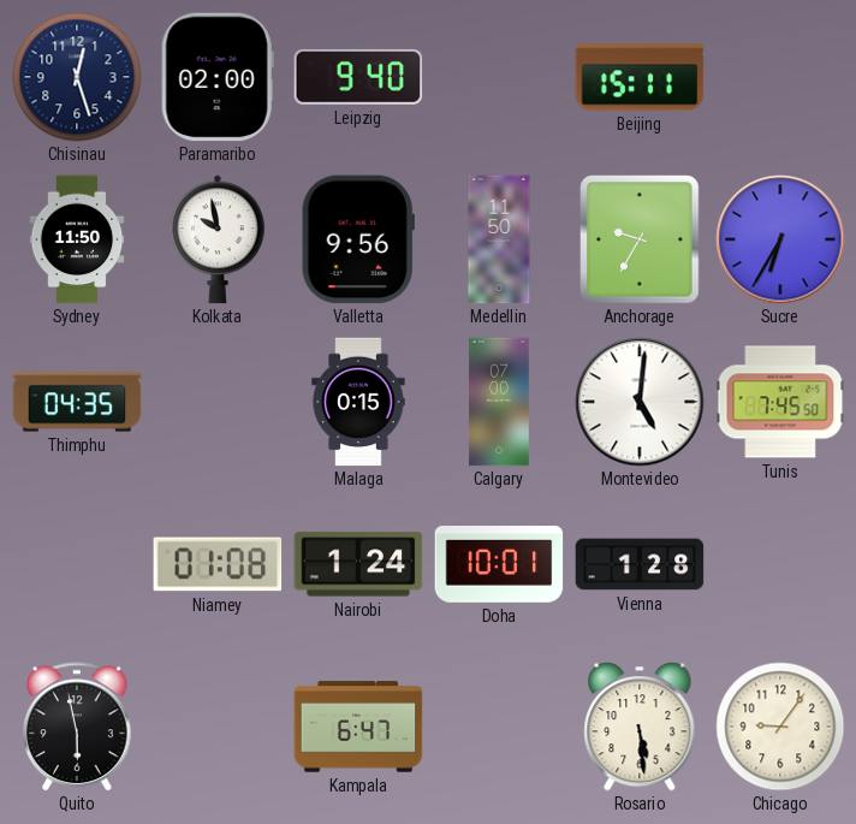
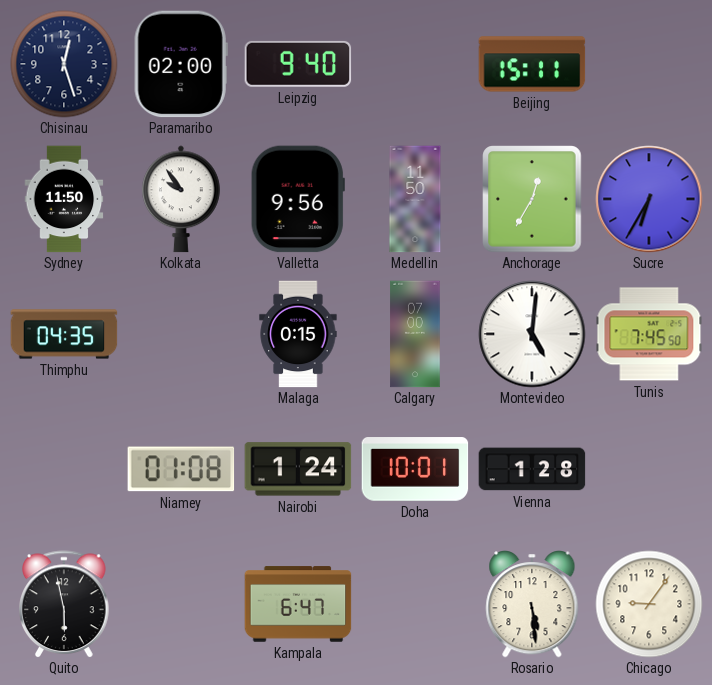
Kolkata: 9:58 -> 9:54
Anchorage: 9:35 -> 12:35
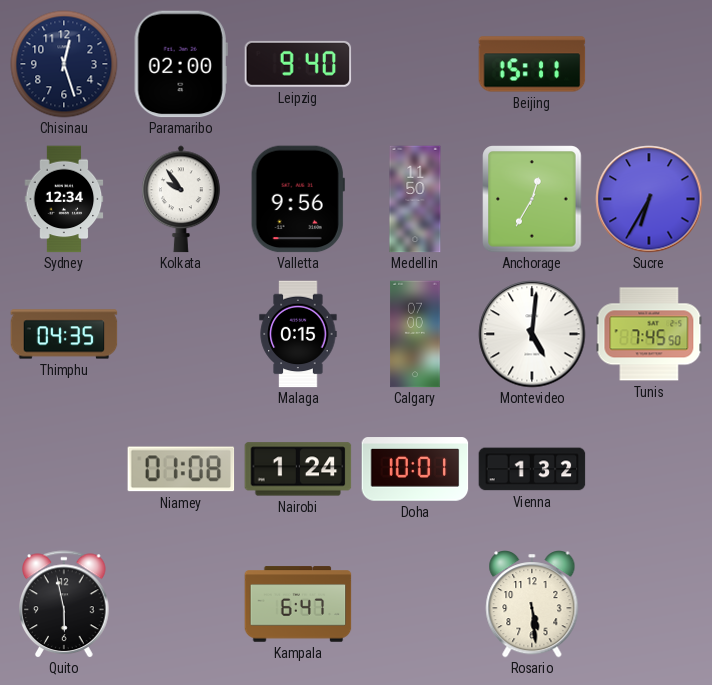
Sydney: 11:50 -> 12:34
Vienna: 1:28 -> 1:32
Chicago: 9:06 -> none
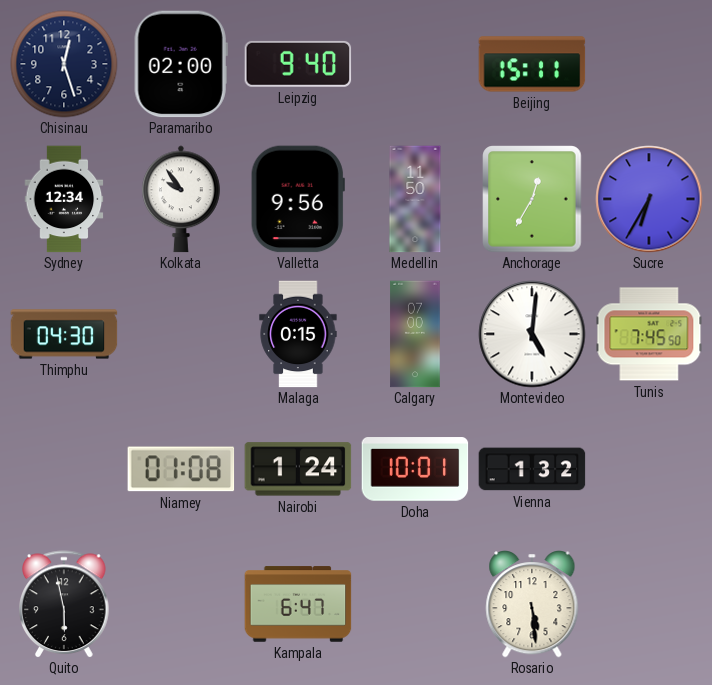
Thimphu: 04:35 -> 04:30
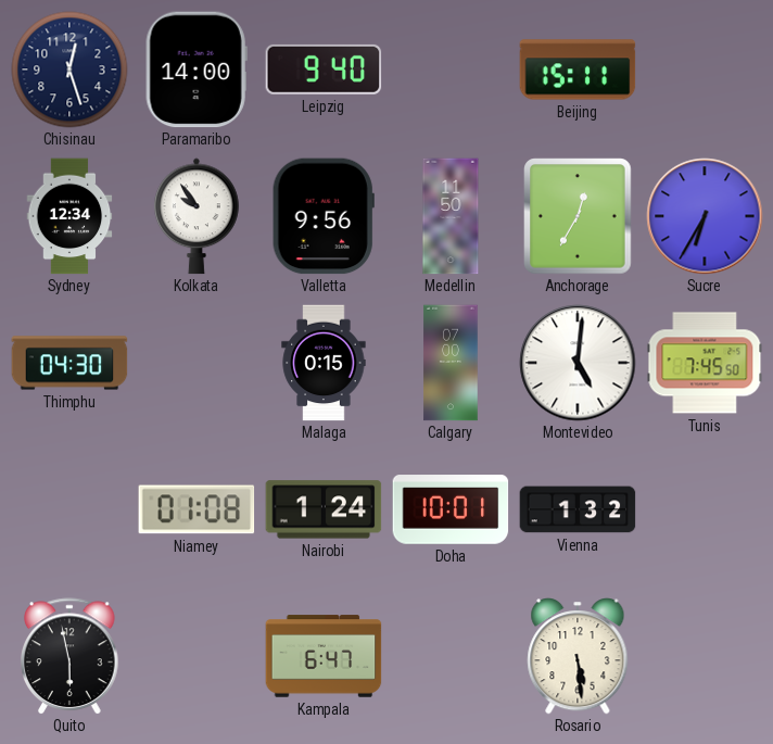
Paramaribo: 02:00 -> 14:00
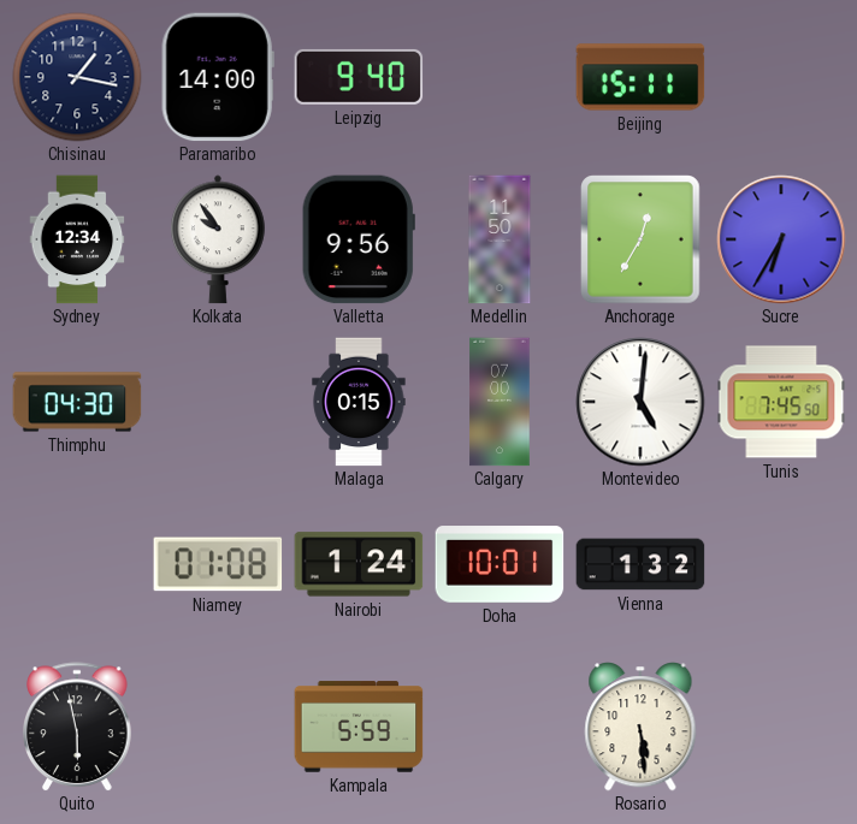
Chisinau: 12:27 -> 1:17
Kampala: 6:47 -> 5:59
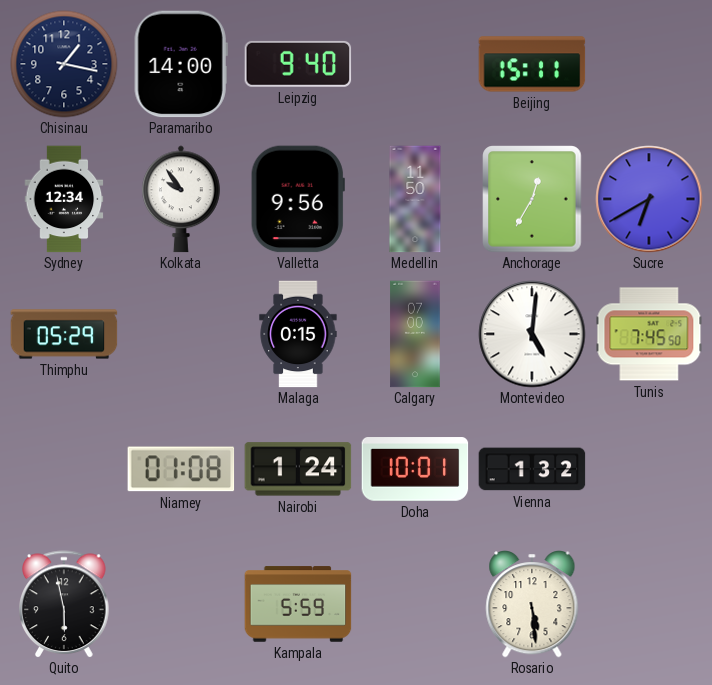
Sucre: 6:35 -> 6:40
Thimphu: 04:30 -> 05:29
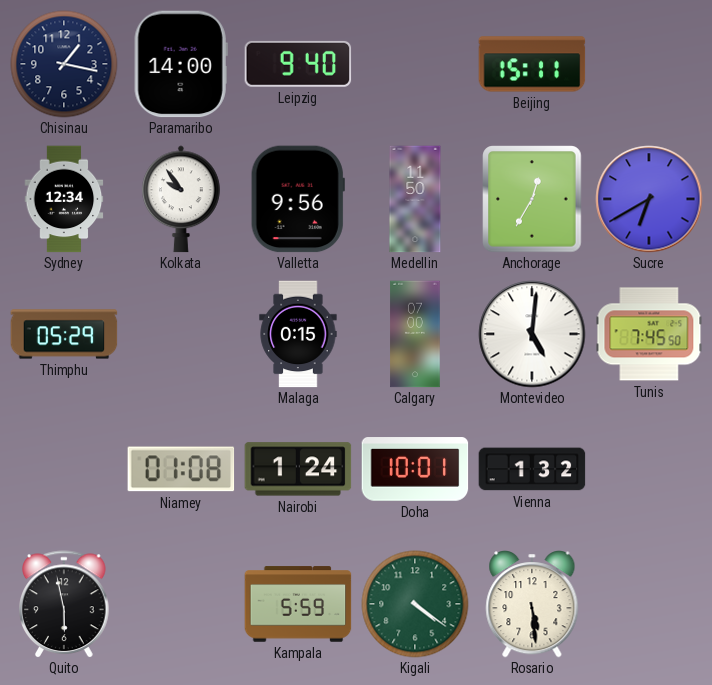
Kigali: none -> 4:21
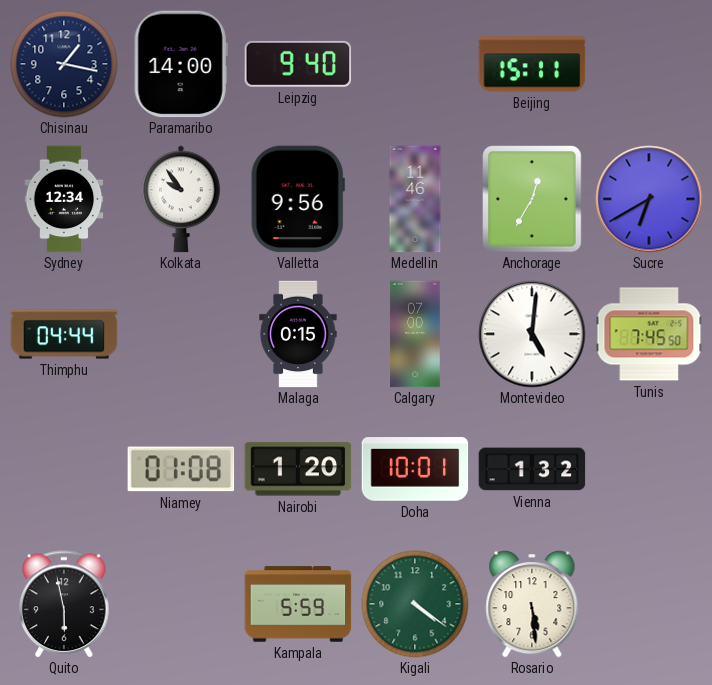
Medellin: 11:50 -> 11:46
Thimphu: 05:29 -> 04:44
Nairobi: 1:24 -> 1:20
